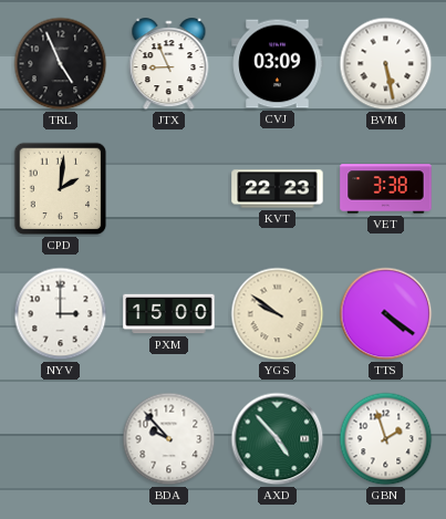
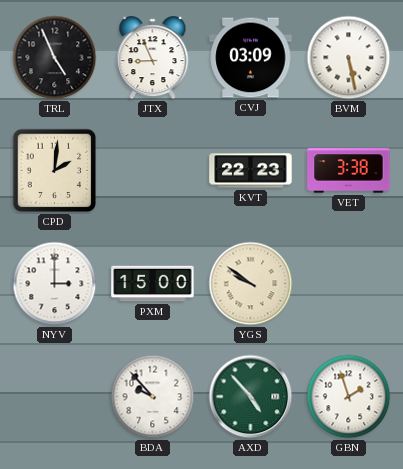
TTS: 4:21 -> none
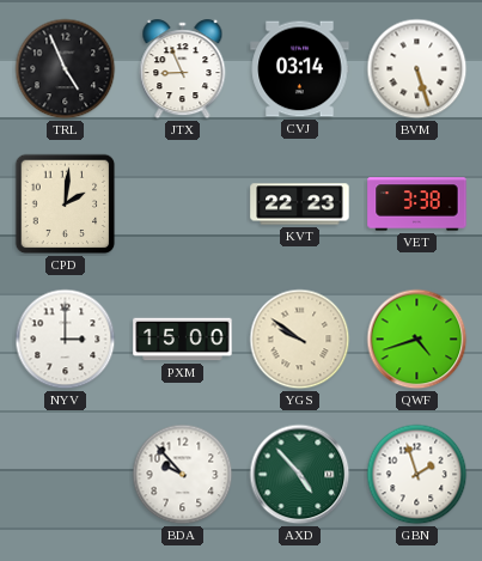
CVJ: 03:09 -> 03:14
BVM: 5:28 -> 5:27
QWF: none -> 4:42
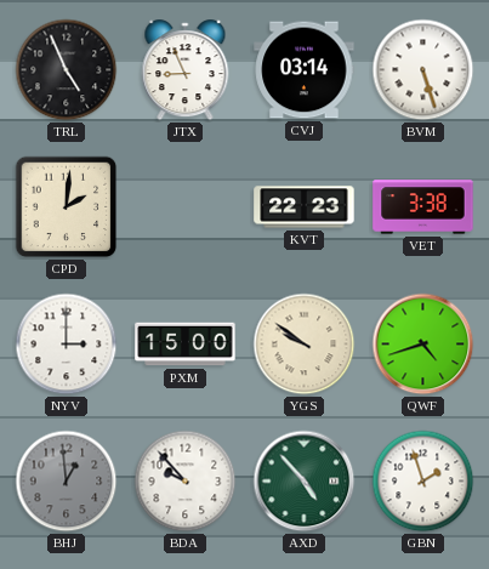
BHJ: none -> 12:59
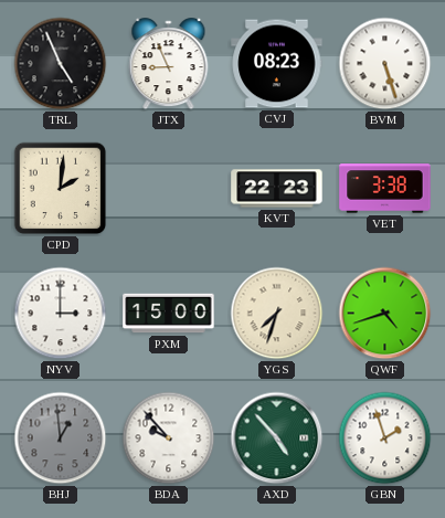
CVJ: 03:14 -> 08:23
YGS: 9:51 -> 7:33
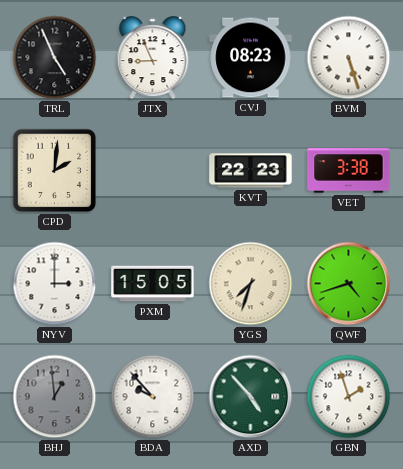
PXM: 15:00 -> 15:05
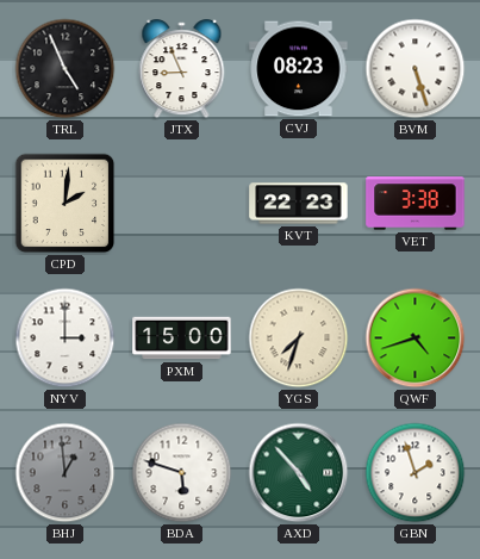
PXM: 15:05 -> 15:00
BDA: 9:53 -> 5:48
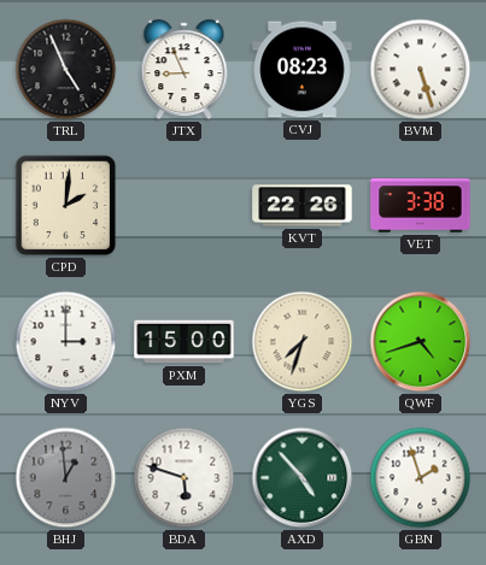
KVT: 22:23 -> 22:26
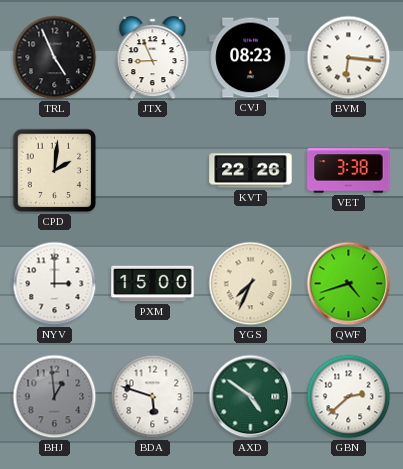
BVM: 5:27 -> 6:16
YGS: 7:33 -> 7:34
AXD: 4:53 -> 4:51
GBN: 1:57 -> 2:38
